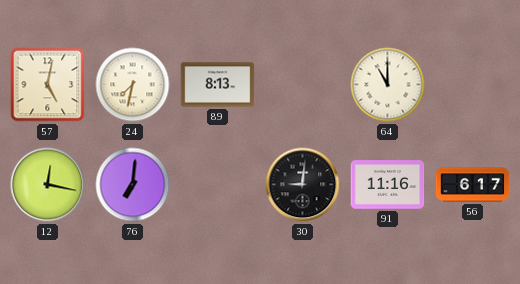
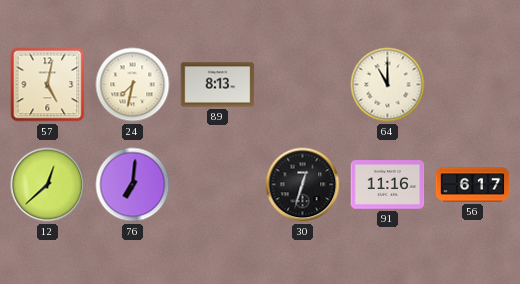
12: 12:17 -> 12:38
30: 9:01 -> 12:33
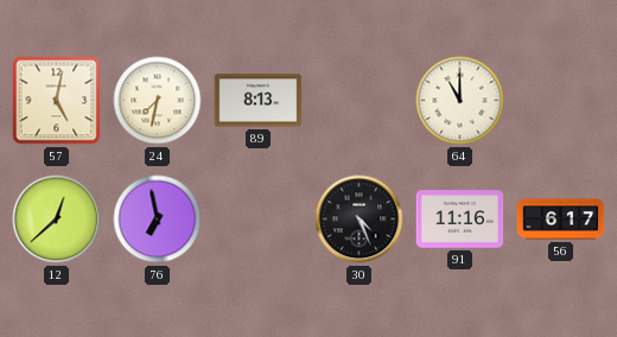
76: 7:01 -> 6:58
30: 12:33 -> 4:26
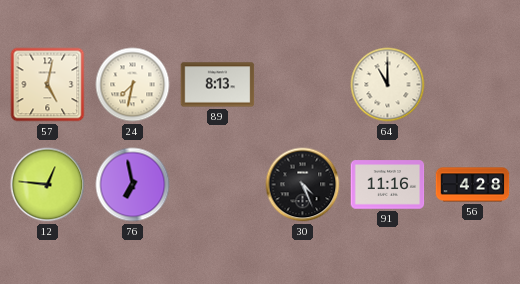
12: 12:38 -> 12:46
56: 6:17 -> 4:28
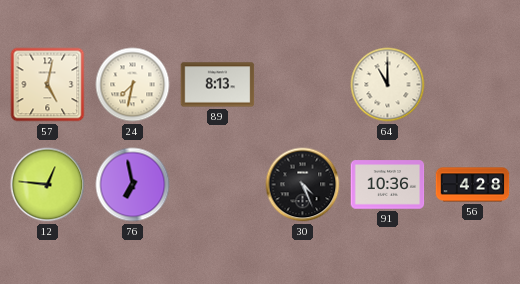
91: 11:16 -> 10:36
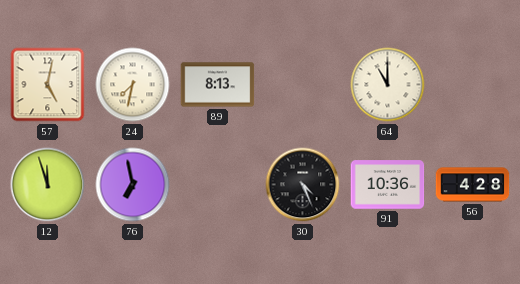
12: 12:46 -> 11:57
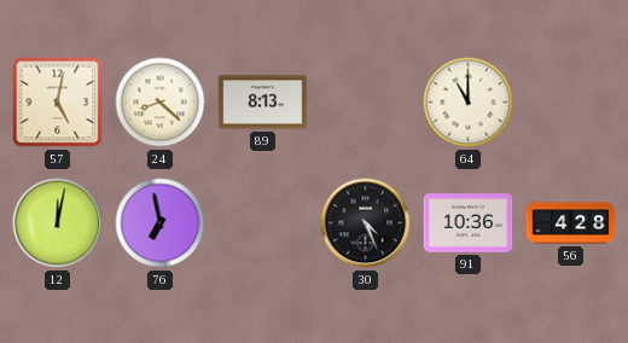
24: 7:32 -> 8:22
12: 11:57 -> 12:02
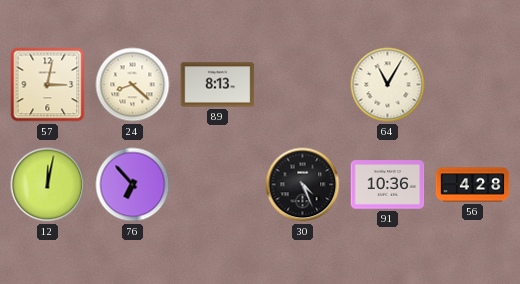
57: 5:02 -> 3:02
64: 11:00 -> 11:05
76: 6:58 -> 6:53
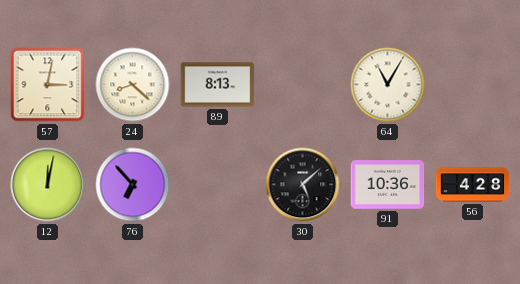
30: 4:26 -> 5:08
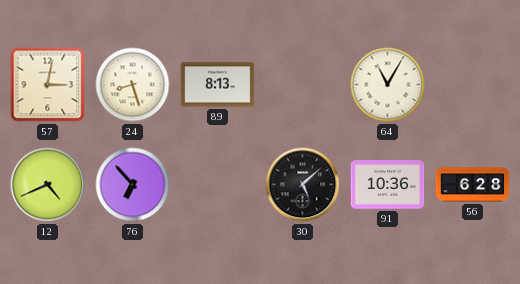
24: 8:22 -> 8:27
12: 12:02 -> 4:41
56: 4:28 -> 6:28
